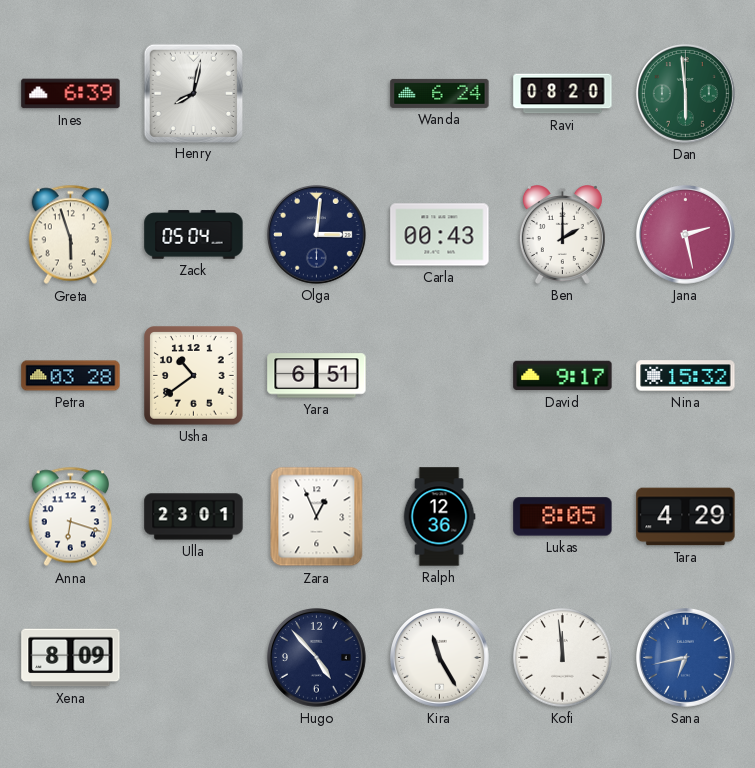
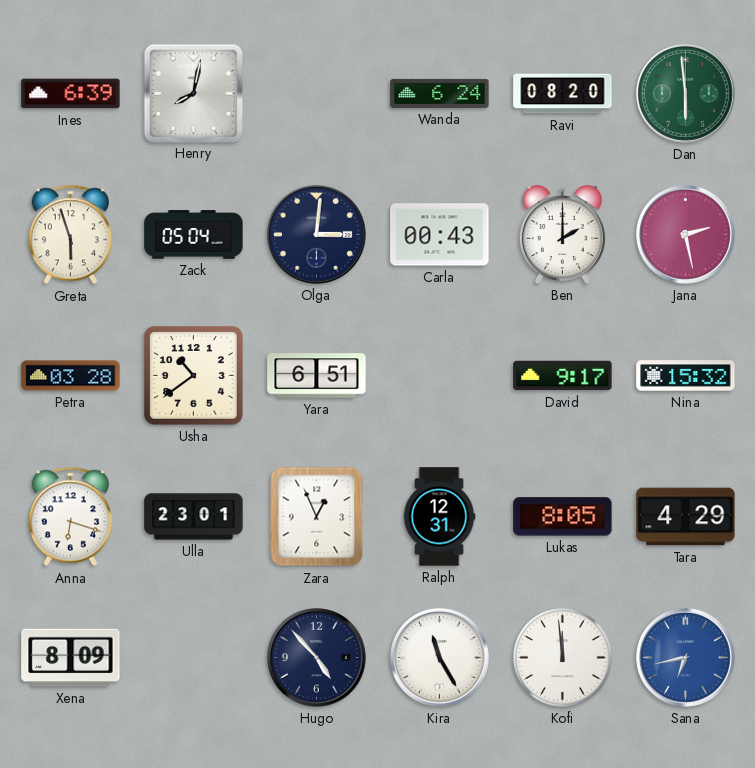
Ralph: 12:36 -> 12:31
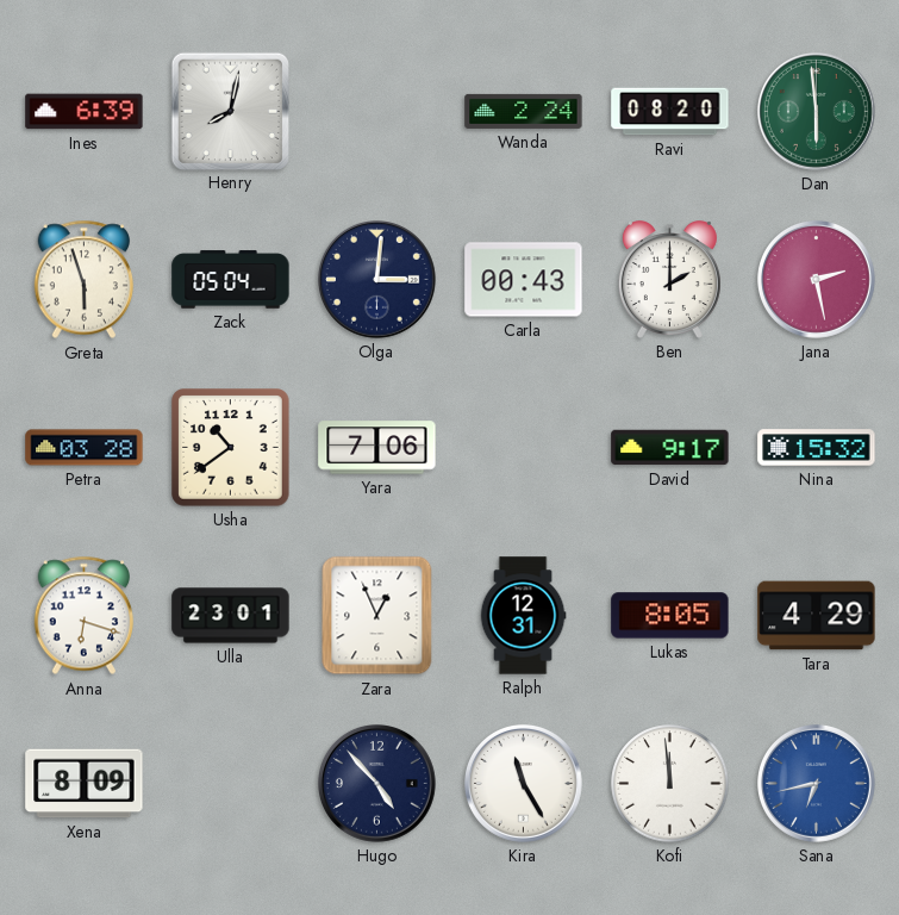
Wanda: 6:24 -> 2:24
Yara: 6:51 -> 7:06
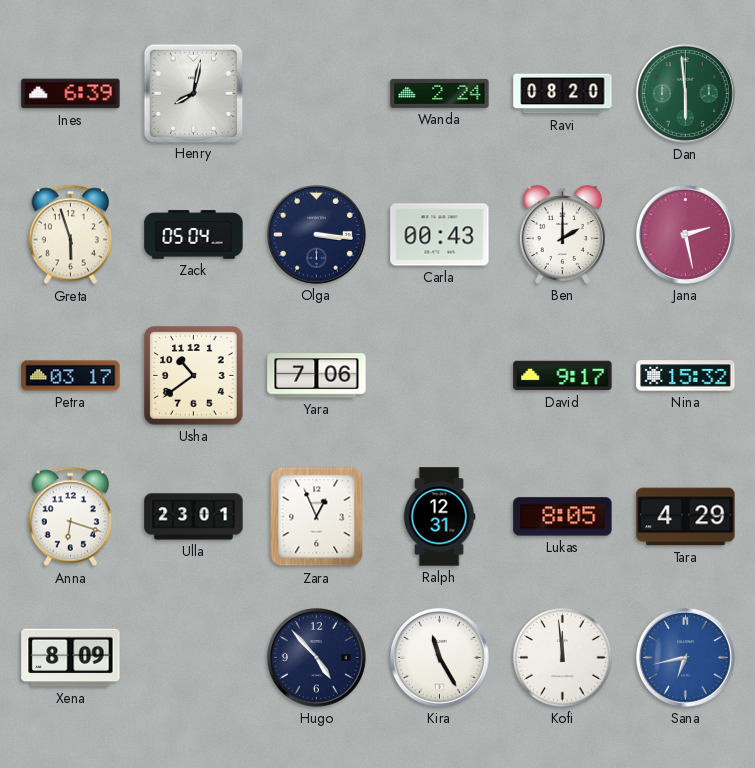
Olga: 3:01 -> 3:16
Petra: 03:28 -> 03:17
